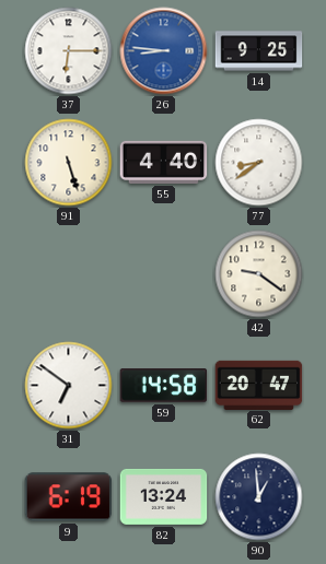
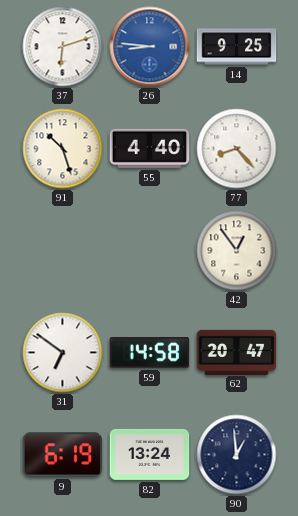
37: 6:15 -> 6:12
91: 5:27 -> 10:27
77: 8:39 -> 8:23
42: 9:21 -> 12:54
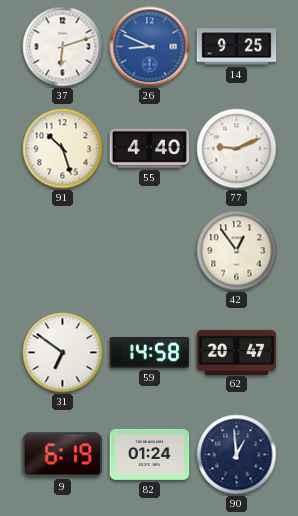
26: 8:46 -> 8:49
77: 8:23 -> 9:11
82: 13:24 -> 01:24
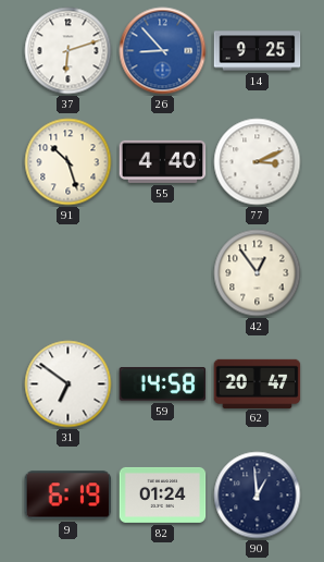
26: 8:49 -> 8:53
77: 9:11 -> 3:11
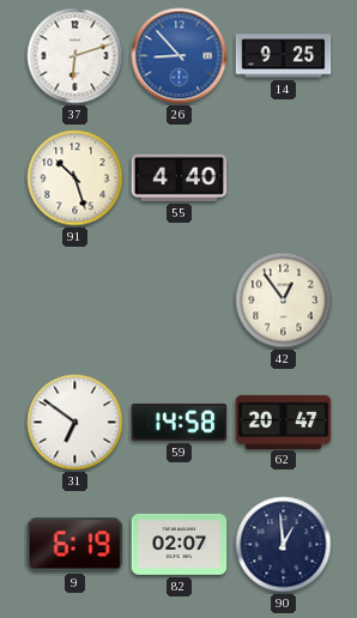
77: 3:11 -> none
82: 01:24 -> 02:07
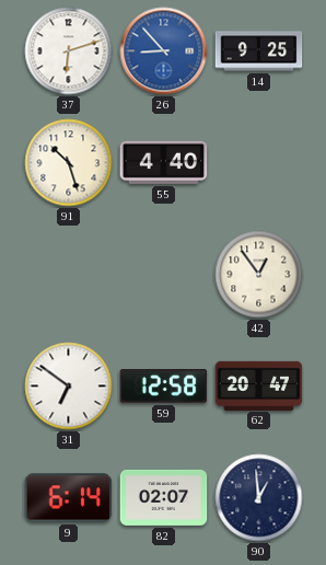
59: 14:58 -> 12:58
9: 6:19 -> 6:14
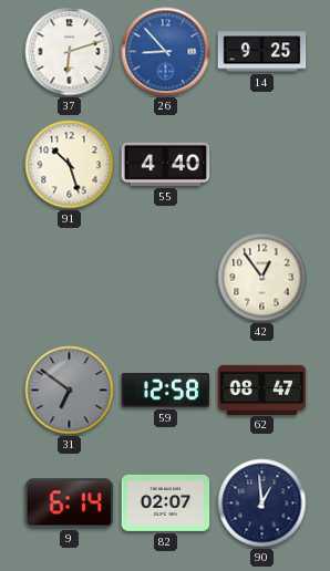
31 dial: white -> grey
62: 20:47 -> 08:47
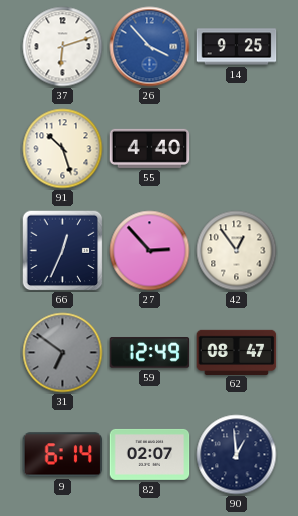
26: 8:53 -> 3:53
66: none -> 12:34
27: none -> 2:53
59: 12:58 -> 12:49
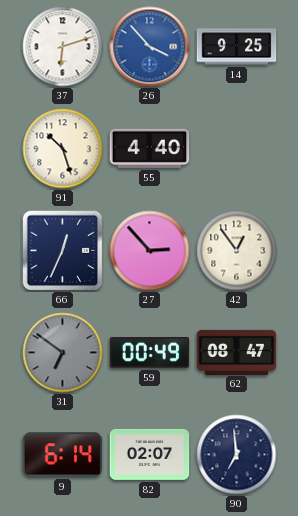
59: 12:49 -> 00:49
90: 12:59 -> 6:59
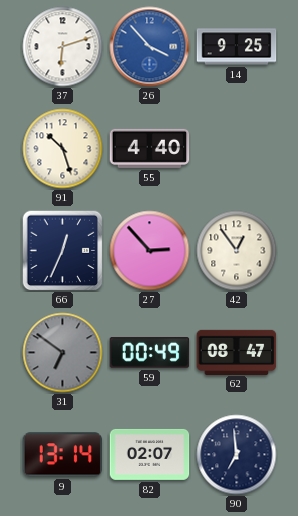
9: 6:14 -> 13:14
